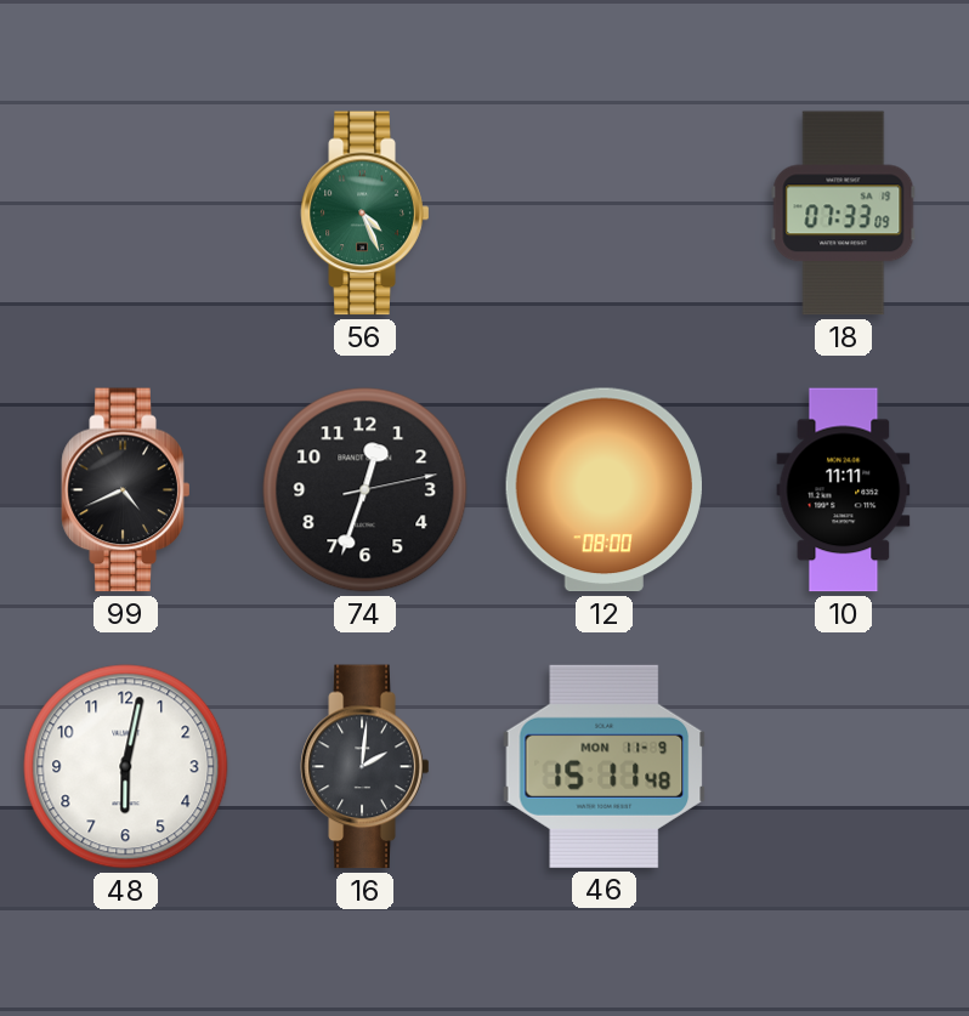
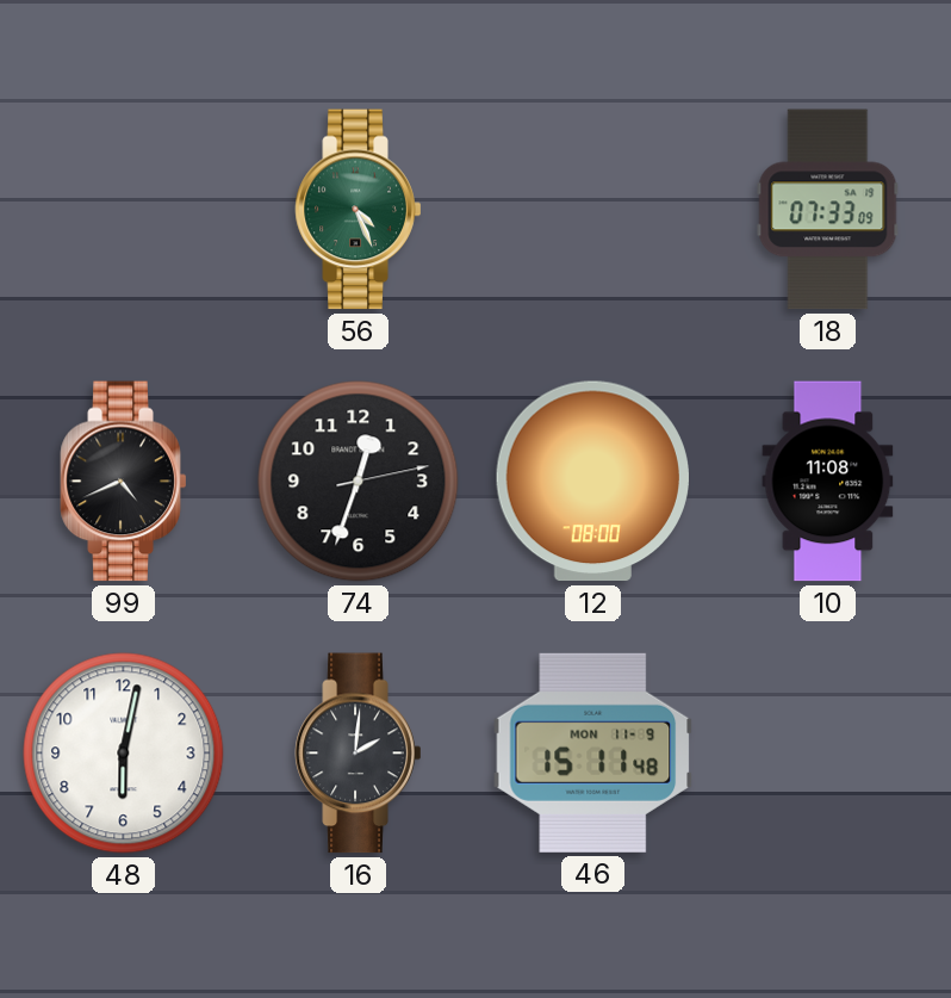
10: 11:11 -> 11:08
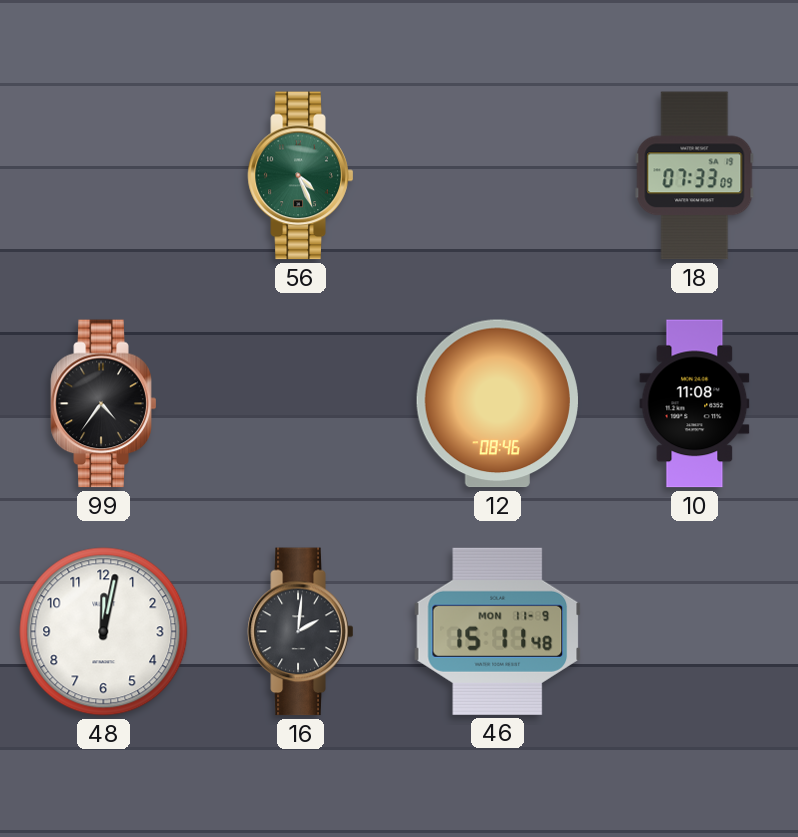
99: 4:41 -> 4:36
74: 12:33 -> none
12: 08:00 -> 08:46
48: 6:02 -> 12:02
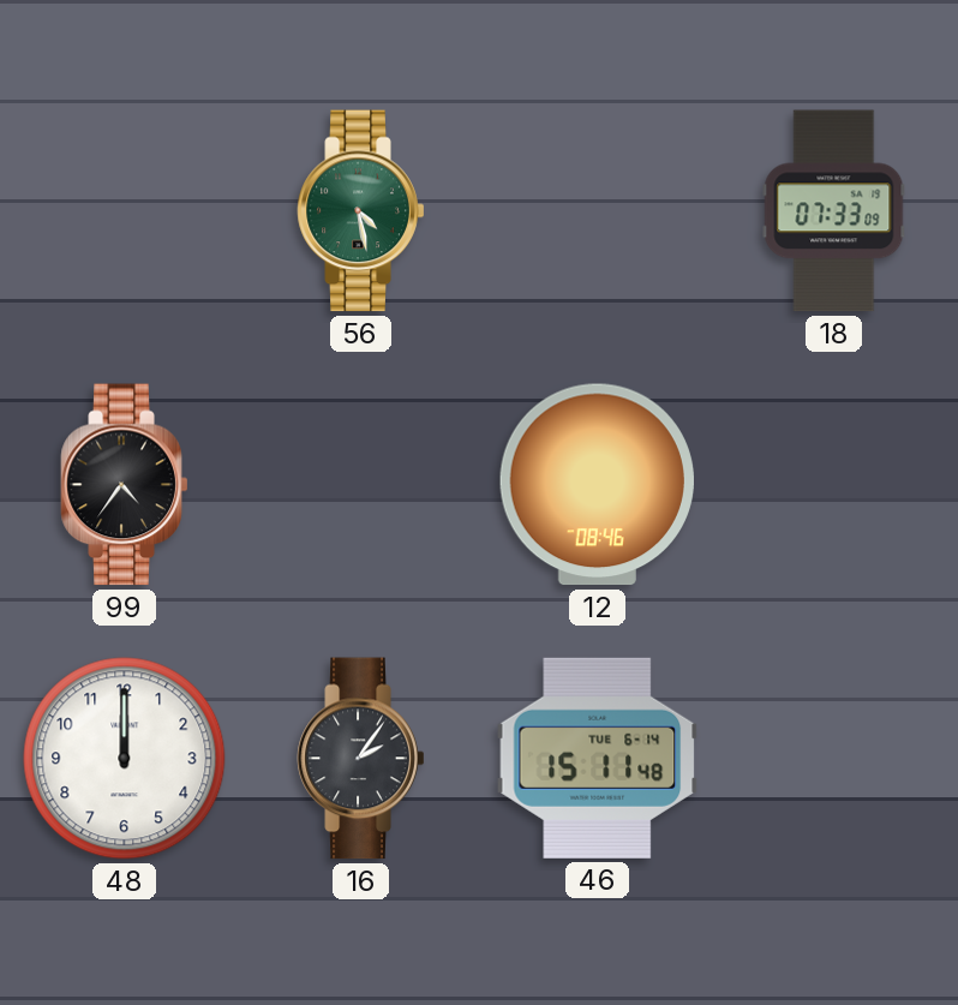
56: 4:26 -> 4:28
10: 11:08 -> none
48: 12:02 -> 12:00
16: 2:01 -> 2:06
46 date: MON 11-9 -> TUE 6-14
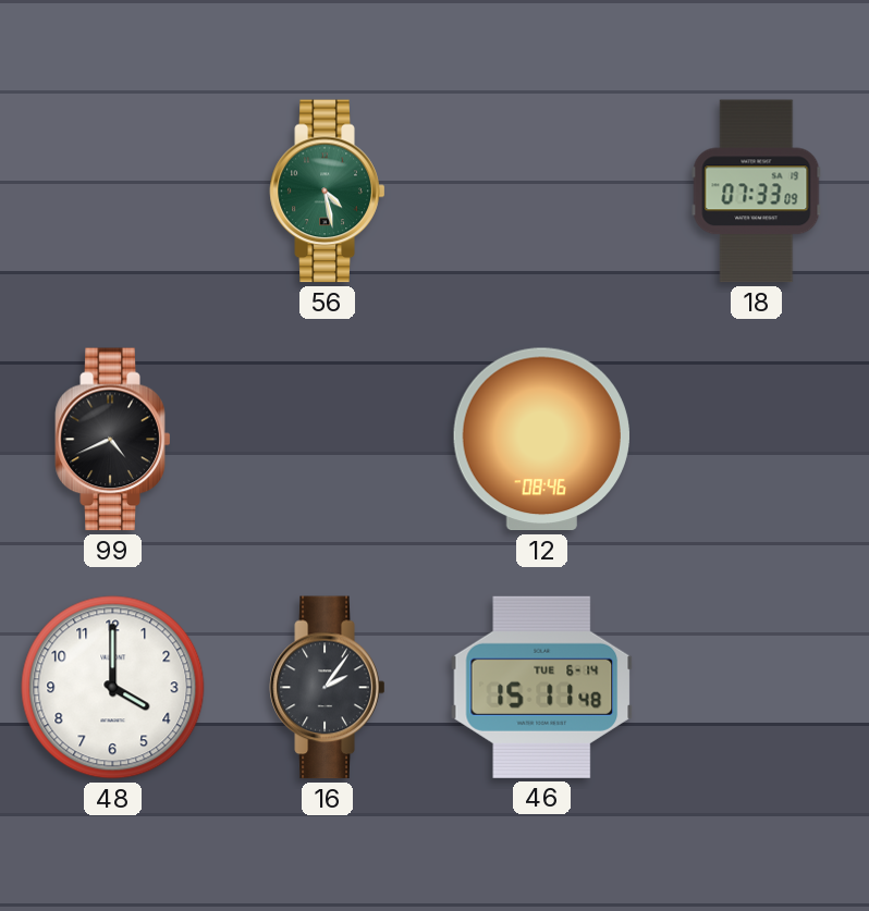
99: 4:36 -> 4:41
48: 12:00 -> 4:00
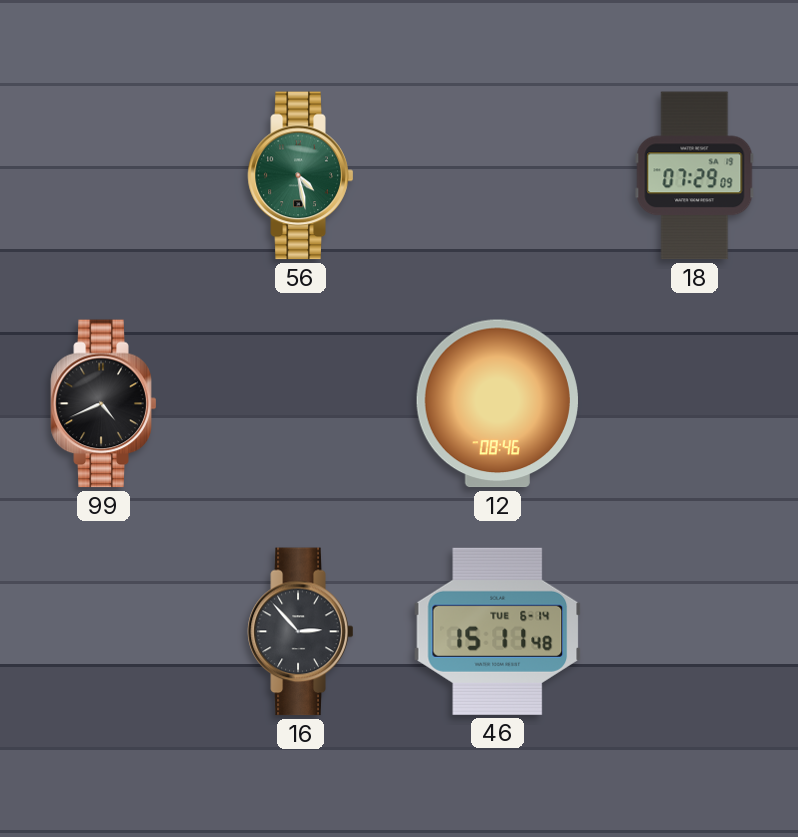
18: 07:33 -> 07:29
48: 4:00 -> none
16: 2:06 -> 2:53
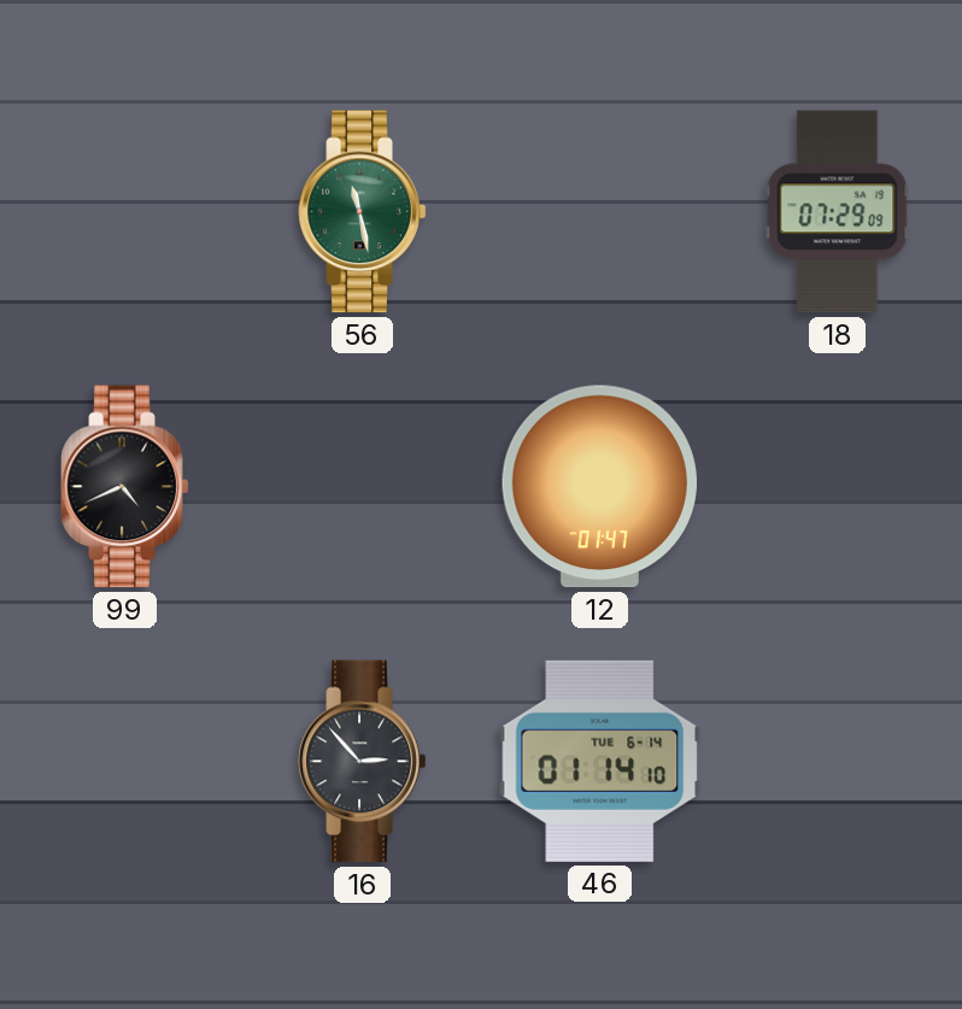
56: 4:28 -> 11:28
12: 08:46 -> 01:47
46: 15:11 -> 01:14
